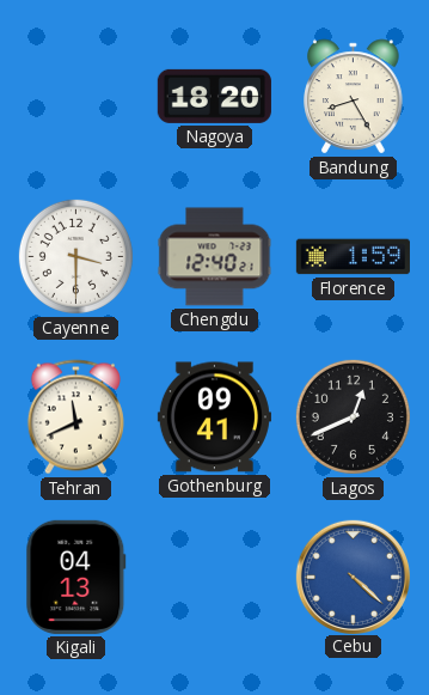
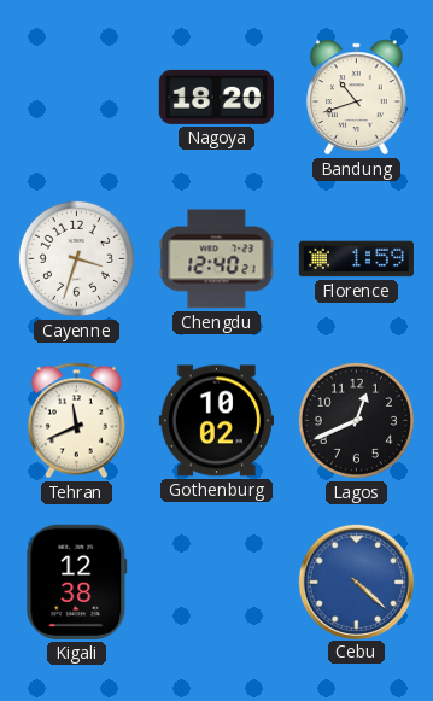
Bandung: 8:25 -> 10:42
Cayenne: 3:30 -> 3:33
Gothenburg: 09:41 -> 10:02
Kigali: 04:13 -> 12:38
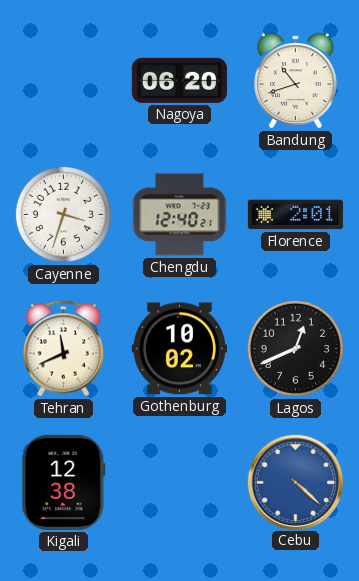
Nagoya: 18:20 -> 06:20
Florence: 1:59 -> 2:01
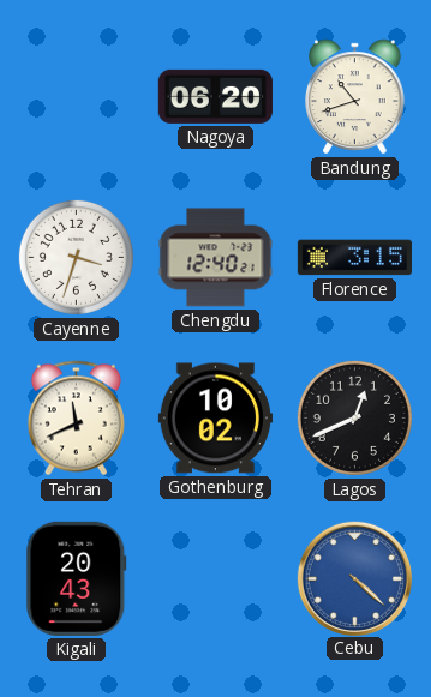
Florence: 2:01 -> 3:15
Kigali: 12:38 -> 20:43
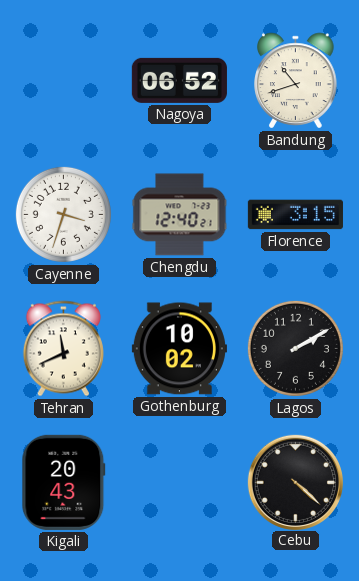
Nagoya: 06:20 -> 06:52
Lagos: 12:41 -> 2:10
Cebu dial: blue -> black
